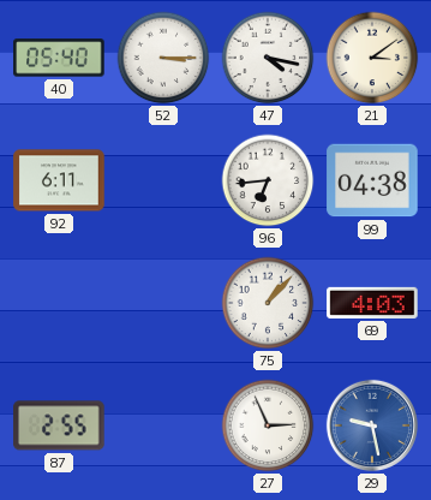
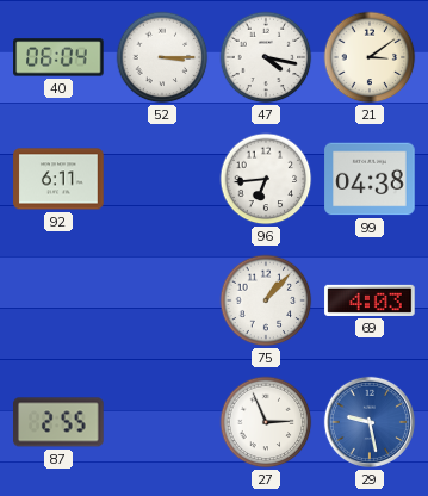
40: 05:40 -> 06:04
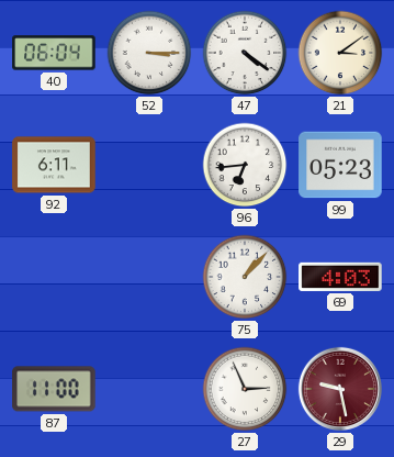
47: 4:17 -> 4:21
99: 04:38 -> 05:23
87: 2:55 -> 11:00
29 dial: blue -> burgundy
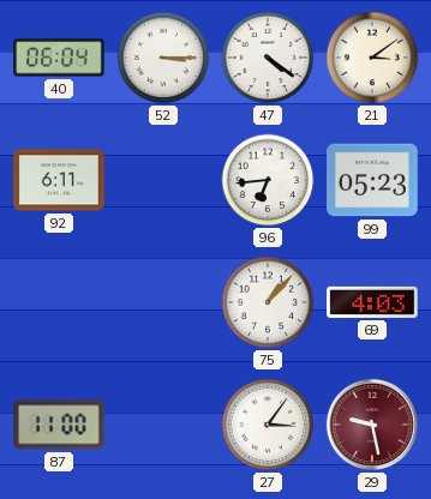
27: 2:56 -> 3:06
